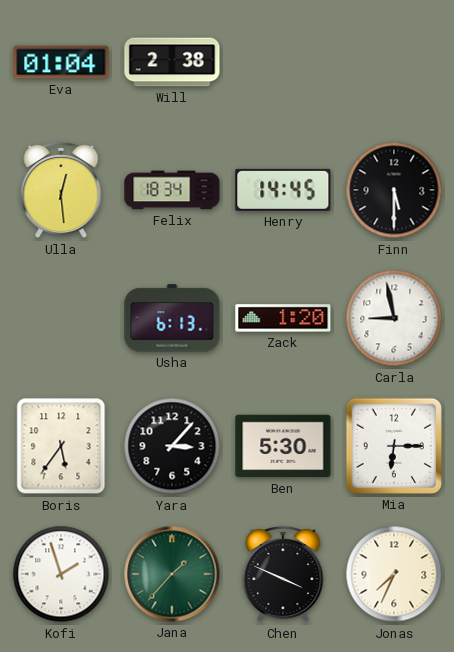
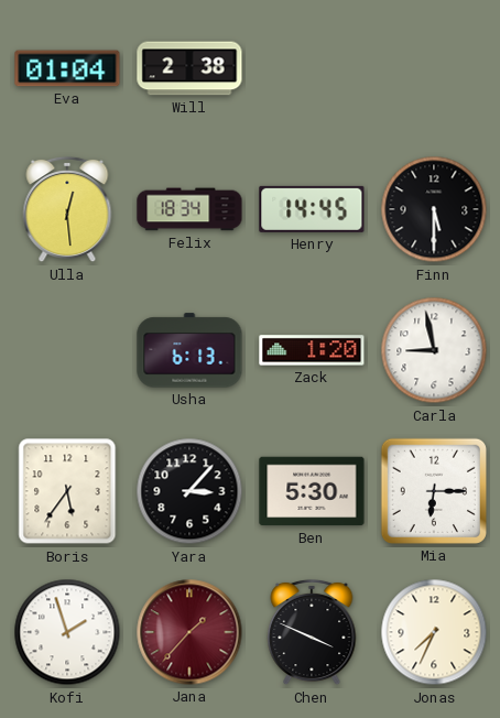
Jana dial: green -> burgundy
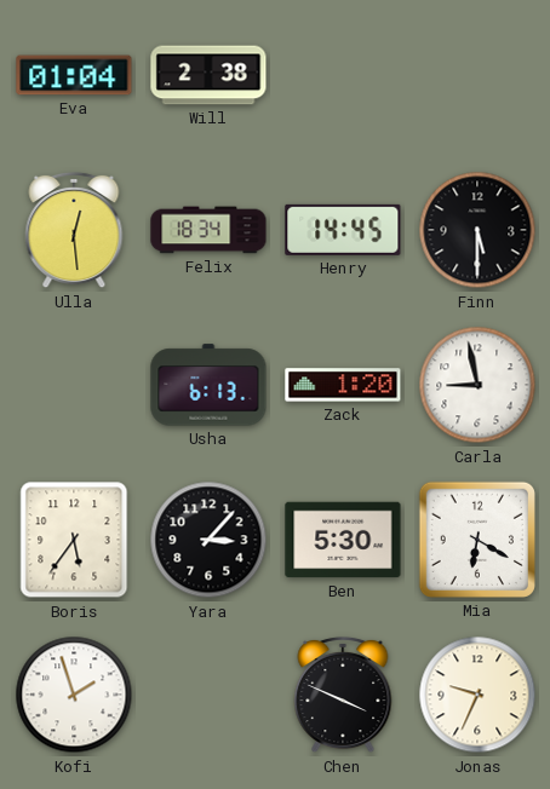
Mia: 6:15 -> 6:20
Jana: 1:37 -> none
Jonas: 7:34 -> 9:34
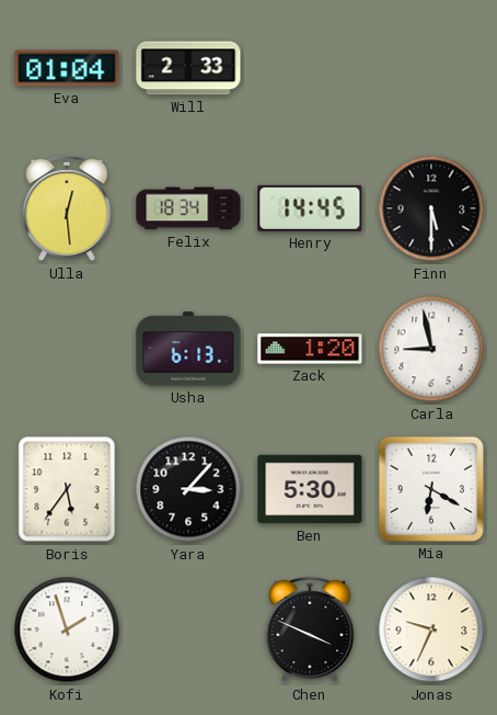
Will: 2:38 -> 2:33
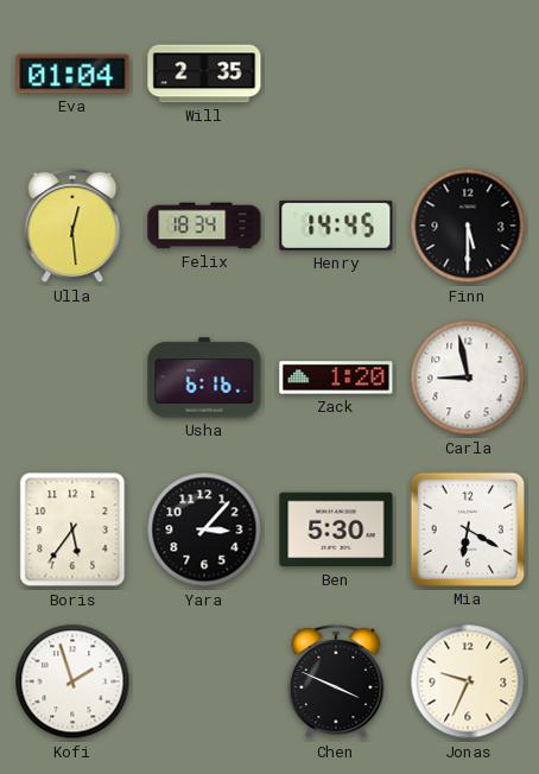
Will: 2:33 -> 2:35
Usha: 6:13 -> 6:16
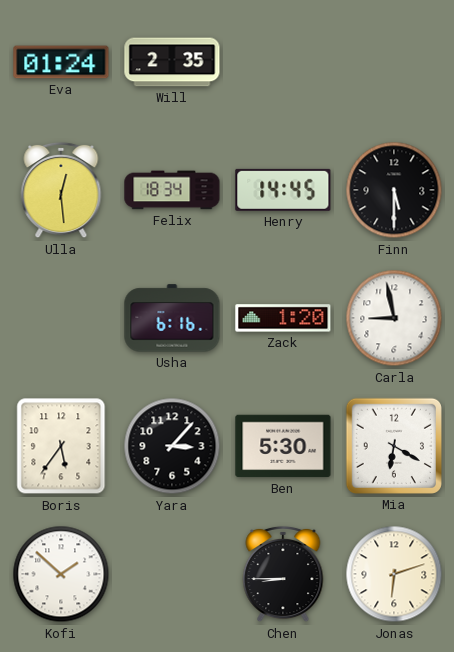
Eva: 01:04 -> 01:24
Kofi: 1:57 -> 1:52
Chen: 3:49 -> 8:45
Jonas: 9:34 -> 6:12
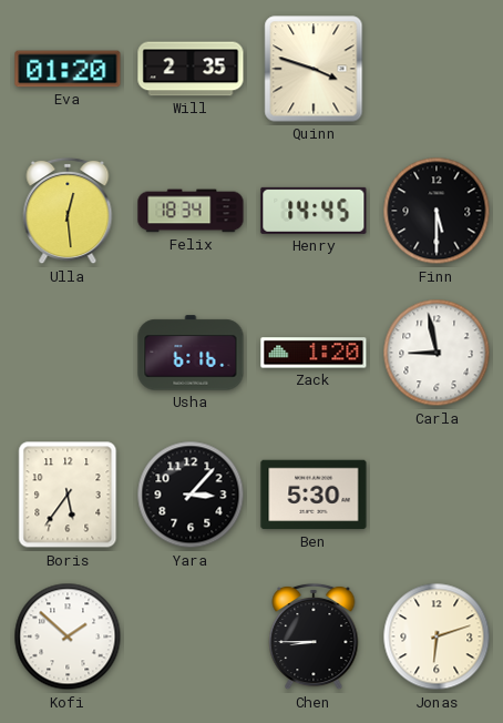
Eva: 01:24 -> 01:20
Quinn: none -> 3:48
Mia: 6:20 -> none
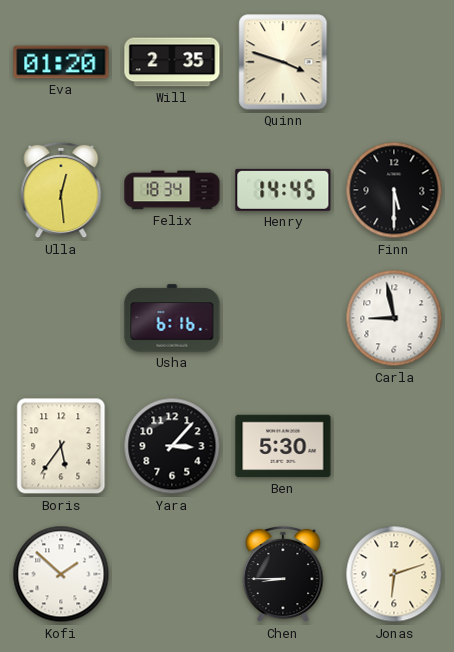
Zack: 1:20 -> none
